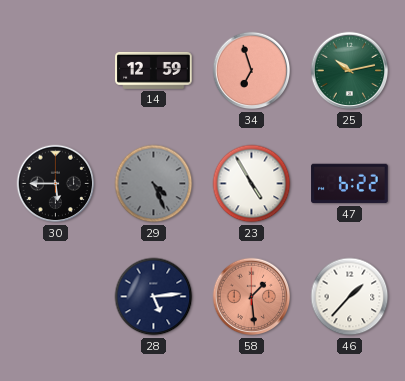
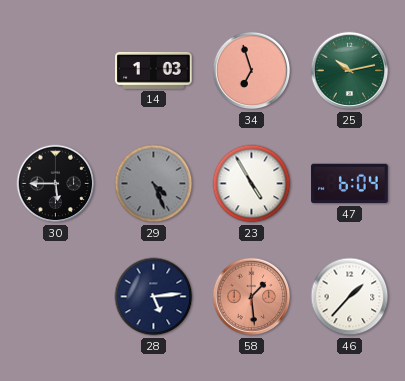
14: 12:59 -> 1:03
47: 6:22 -> 6:04
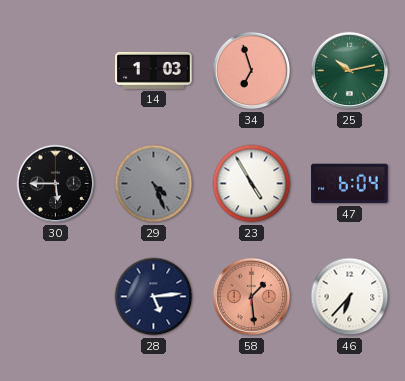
46: 1:37 -> 6:37
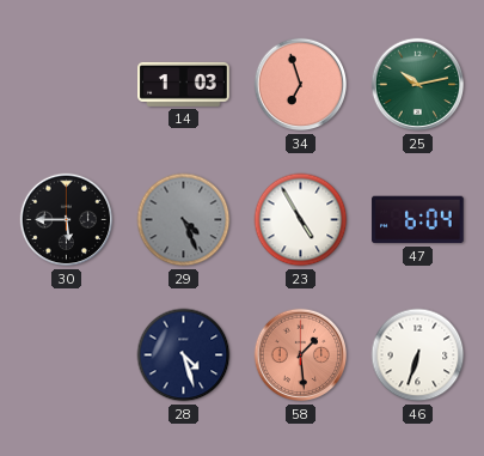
28: 5:14 -> 4:27
46: 6:37 -> 6:33
